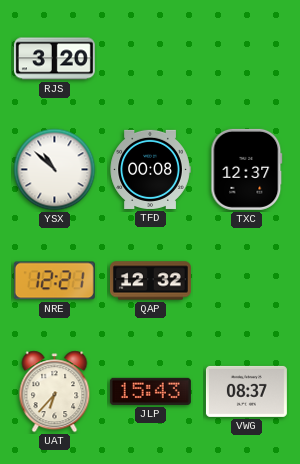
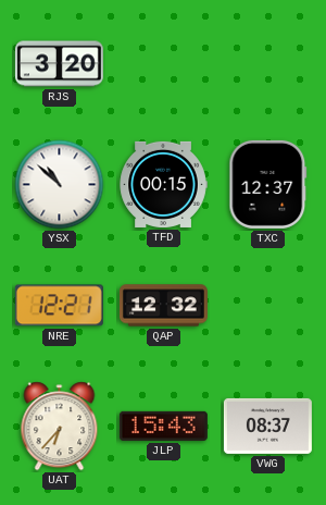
TFD: 00:08 -> 00:15
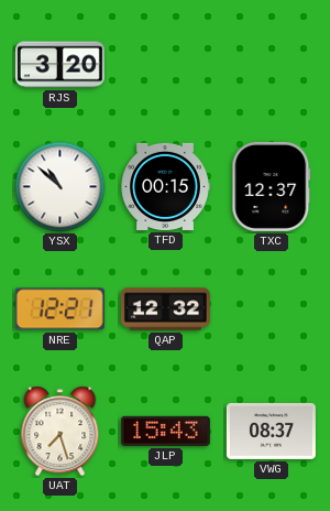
UAT: 6:37 -> 7:27
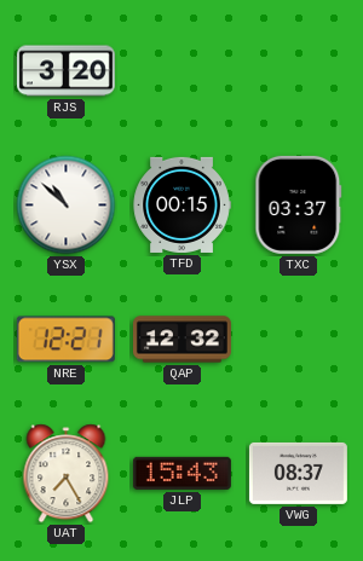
TXC: 12:37 -> 03:37
UAT: 7:27 -> 7:25
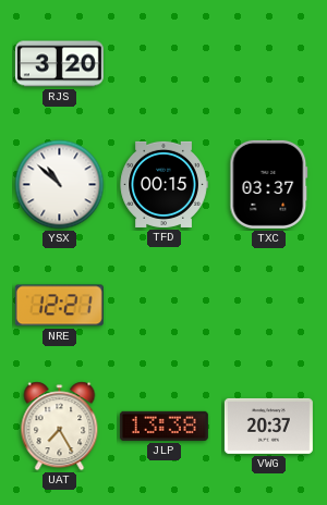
QAP: 12:32 -> none
JLP: 15:43 -> 13:38
VWG: 08:37 -> 20:37
